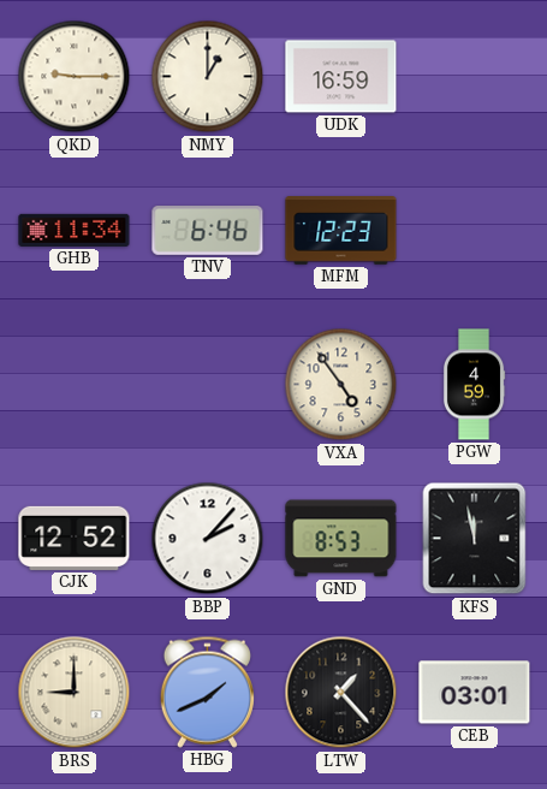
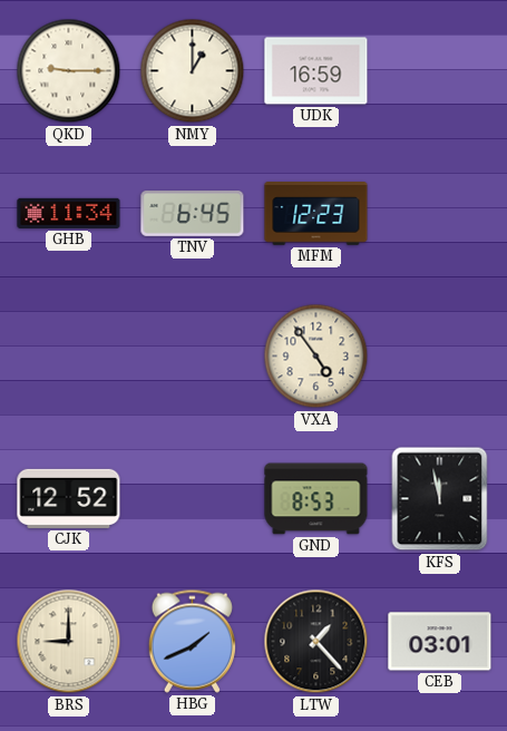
TNV: 6:46 -> 6:45
PGW: 4:59 -> none
BBP: 2:07 -> none
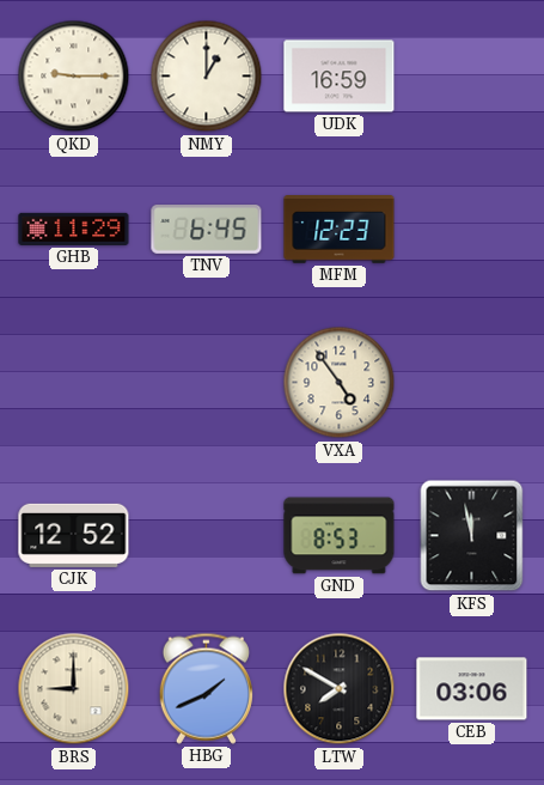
GHB: 11:34 -> 11:29
LTW: 1:23 -> 7:50
CEB: 03:01 -> 03:06
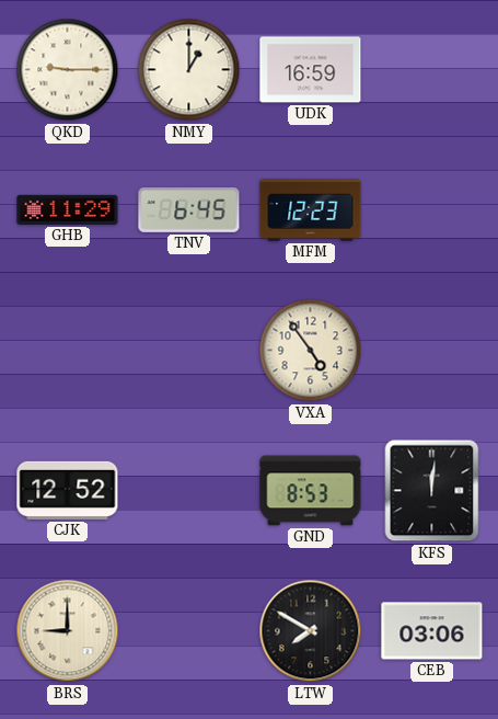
KFS: 11:58 -> 12:01
HBG: 1:41 -> none
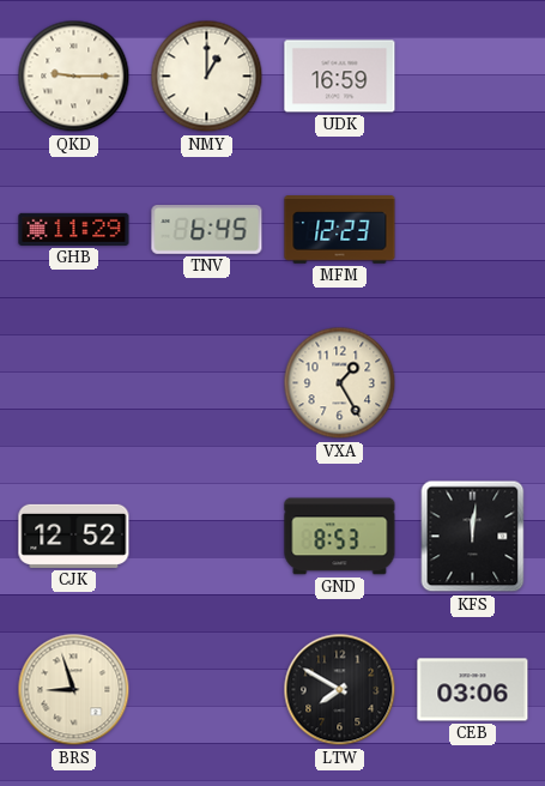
VXA: 4:54 -> 1:25
BRS: 9:00 -> 8:57
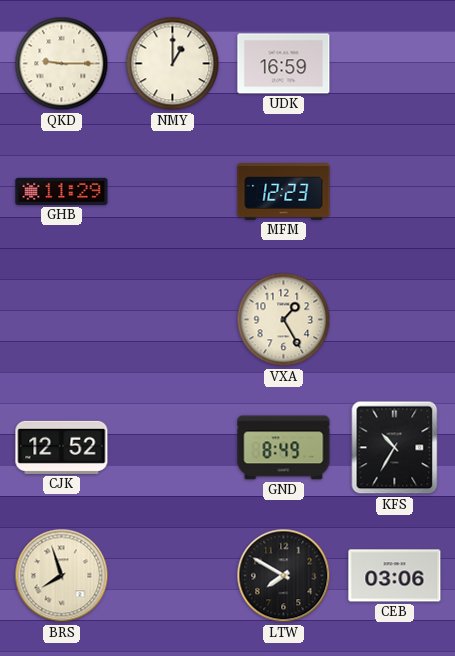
TNV: 6:45 -> none
GND: 8:53 -> 8:49
KFS: 12:01 -> 10:35
BRS: 8:57 -> 7:57
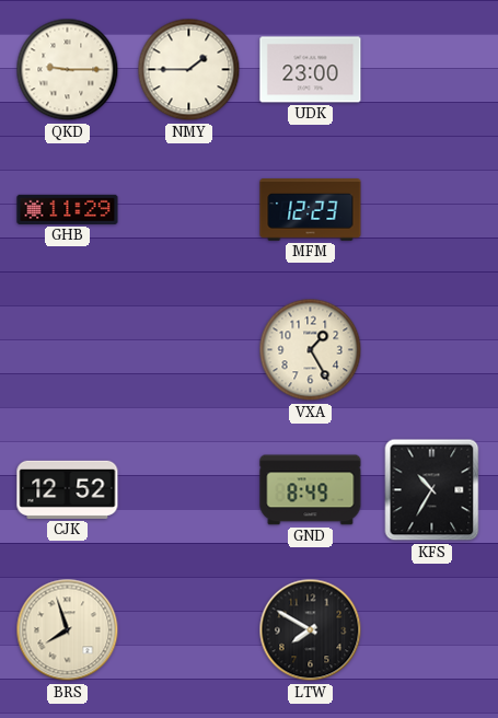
NMY: 1:00 -> 1:45
UDK: 16:59 -> 23:00
CEB: 03:06 -> none
